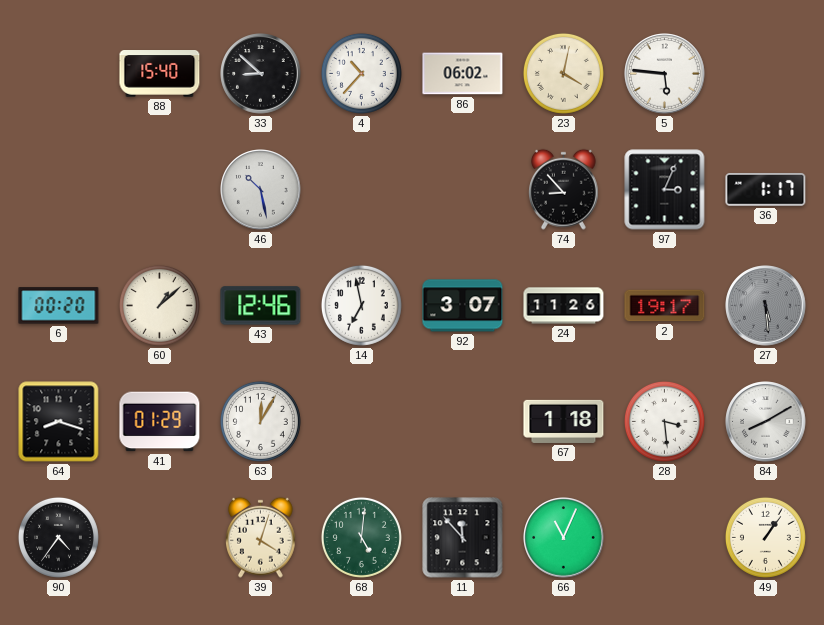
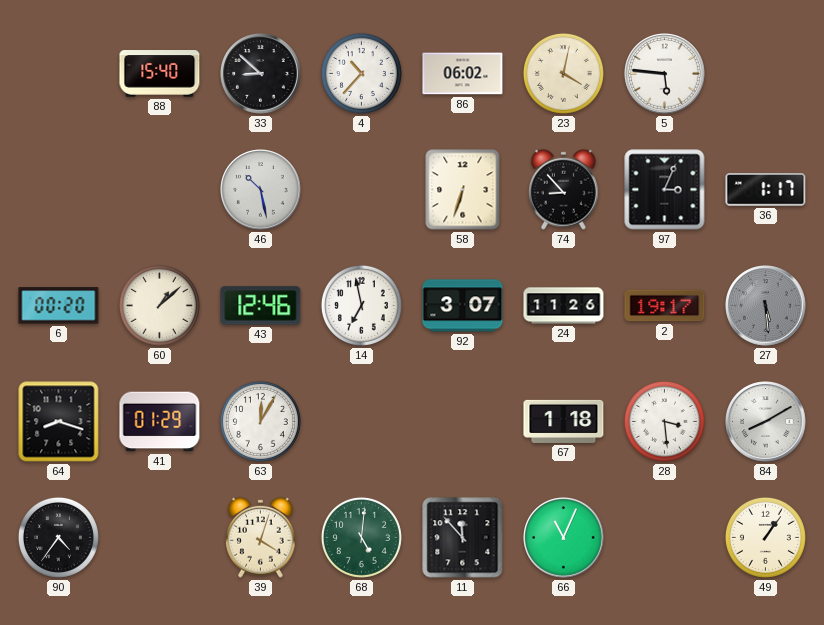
58: none -> 6:33
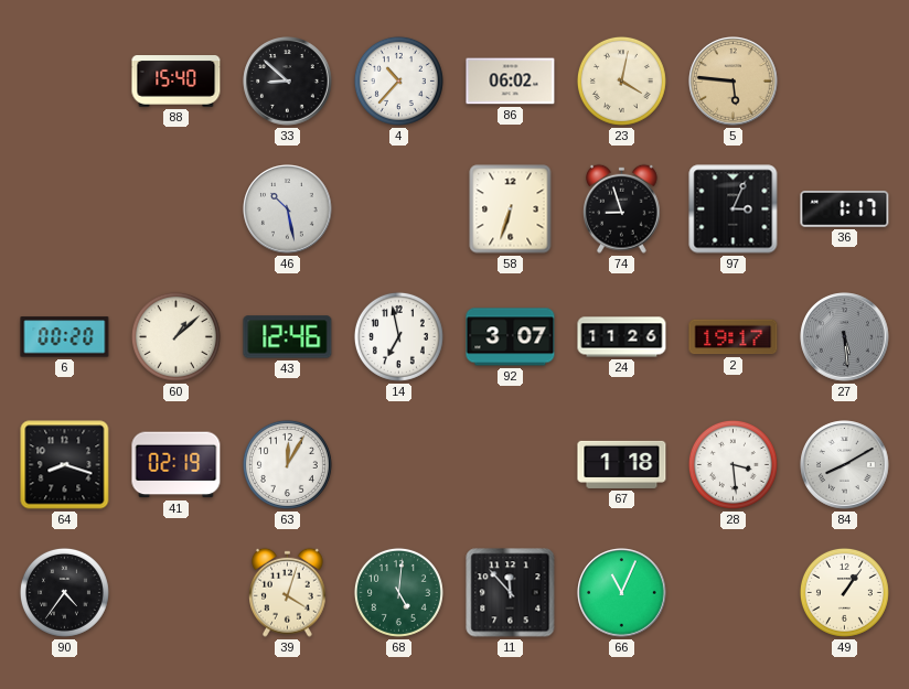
5 dial: white -> champagne
74: 8:53 -> 8:57
41: 01:29 -> 02:19
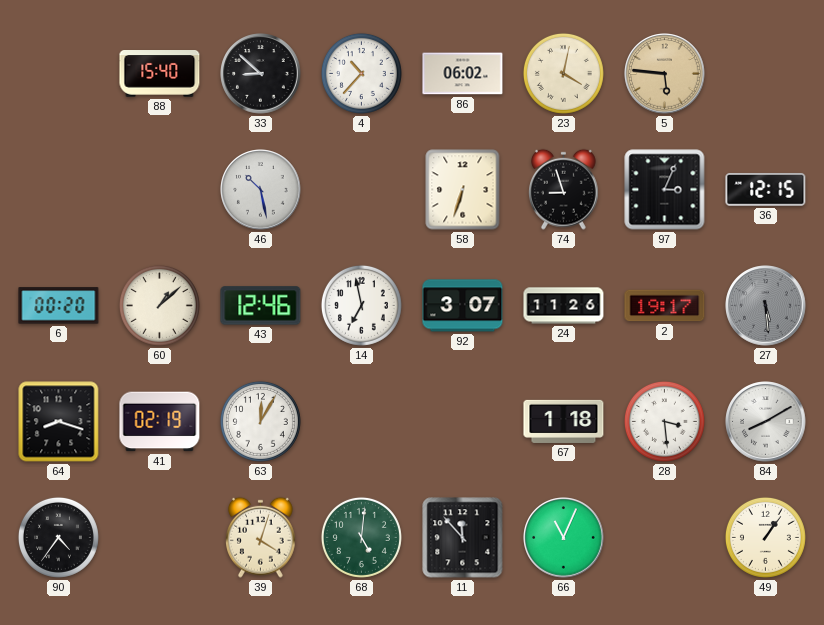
36: 1:17 -> 12:15
